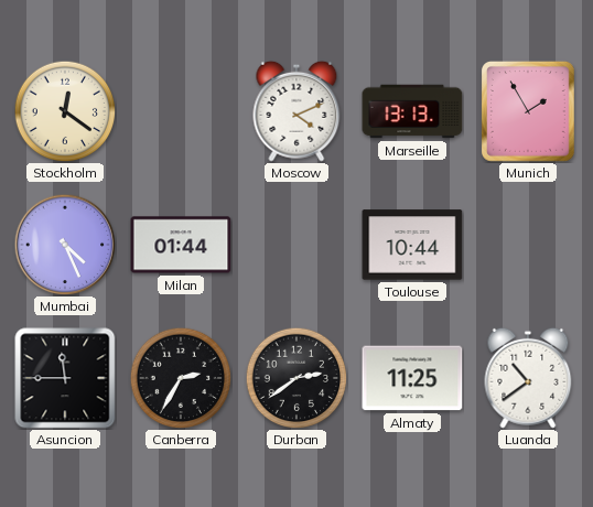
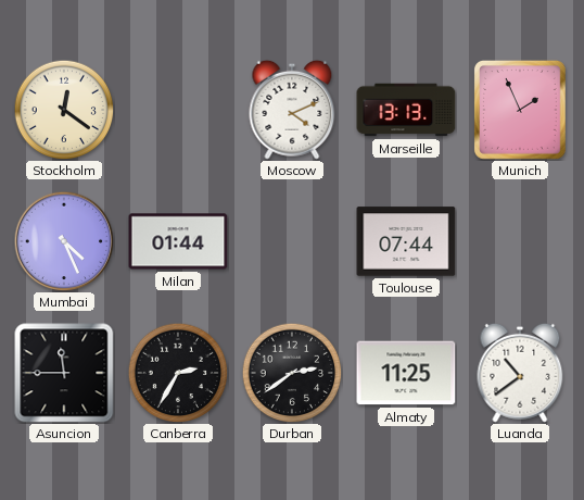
Munich: 1:55 -> 1:56
Toulouse: 10:44 -> 07:44
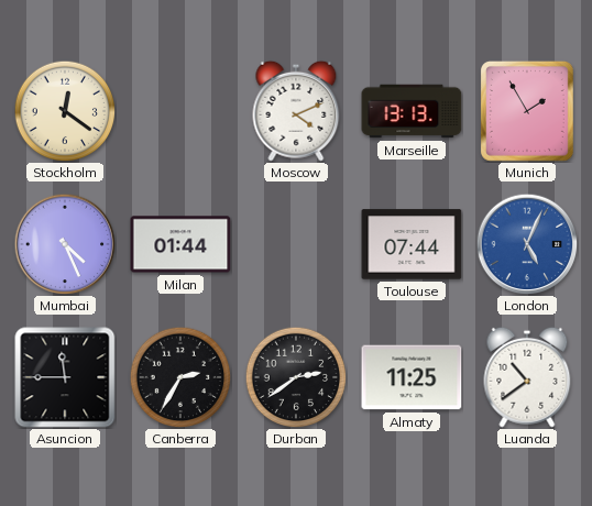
Munich: 1:56 -> 1:55
London: none -> 5:04
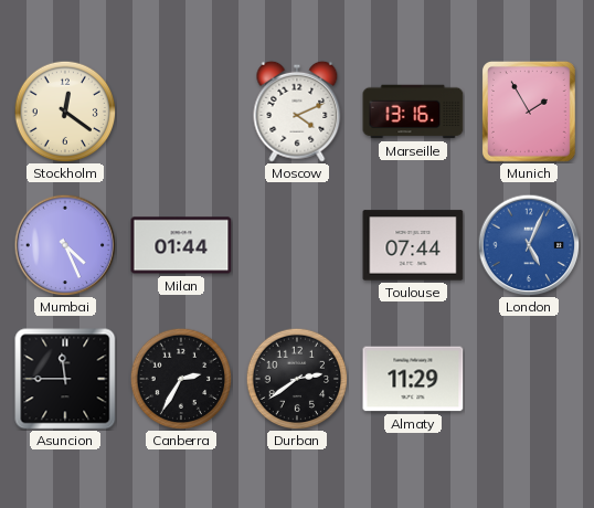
Marseille: 13:13 -> 13:16
Almaty: 11:25 -> 11:29
Luanda: 10:39 -> none
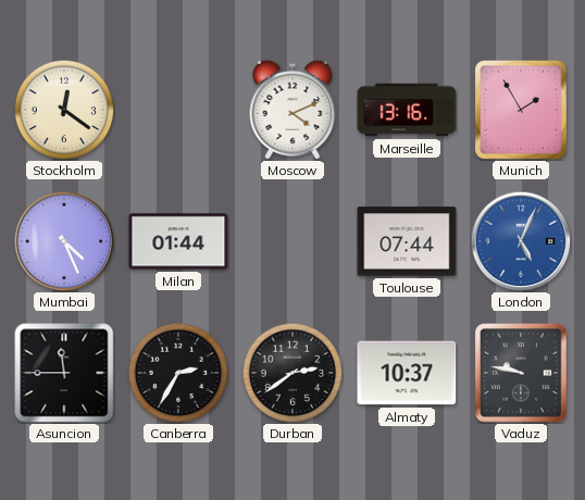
Almaty: 11:29 -> 10:37
Vaduz: none -> 9:47
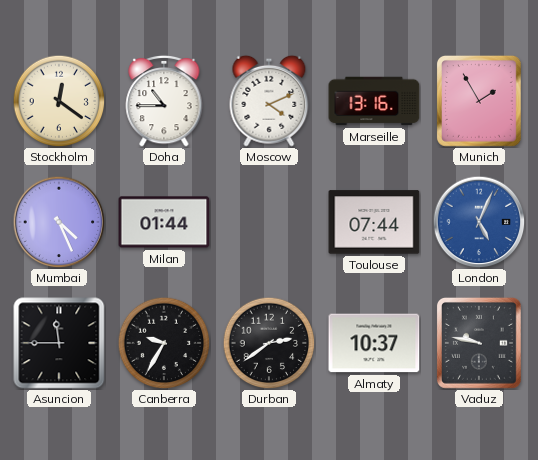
Doha: none -> 10:45
Canberra: 2:35 -> 9:35
